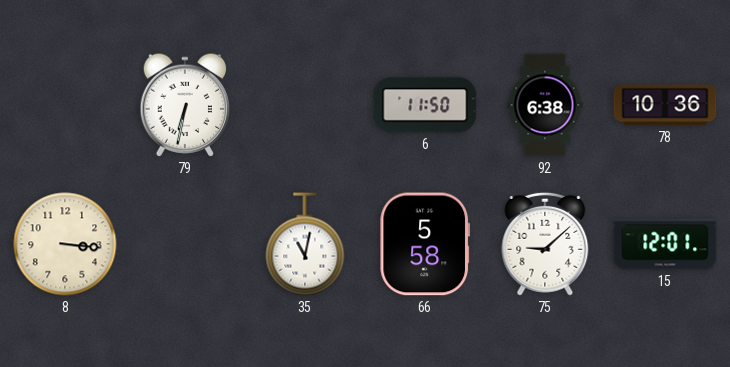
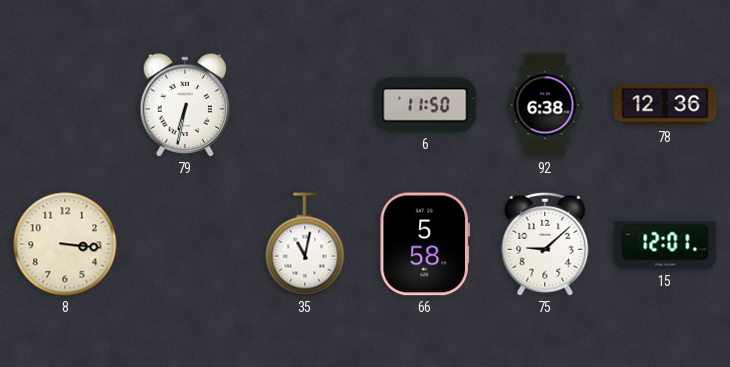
78: 10:36 -> 12:36
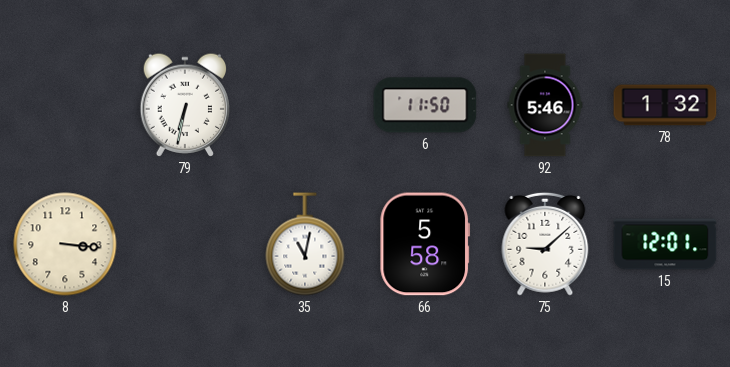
92: 6:38 -> 5:46
78: 12:36 -> 1:32
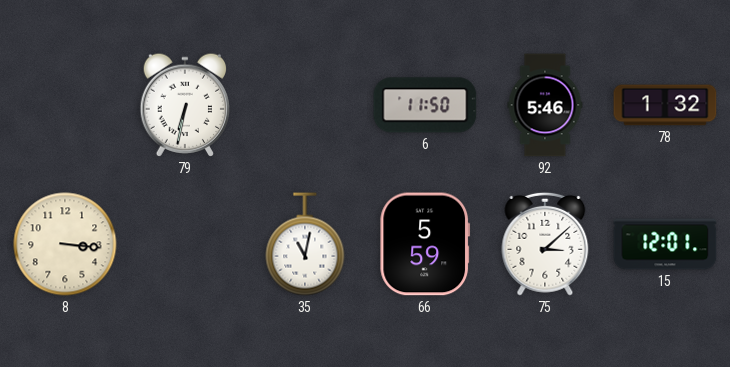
66: 5:58 -> 5:59
75: 9:08 -> 3:08
